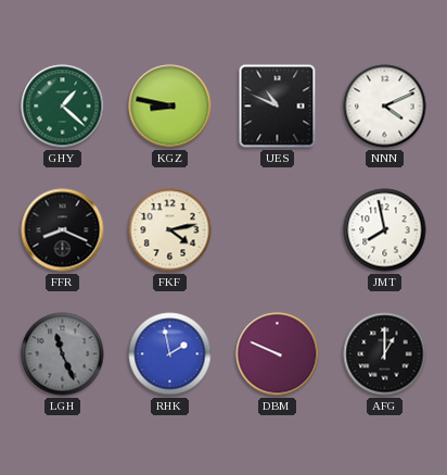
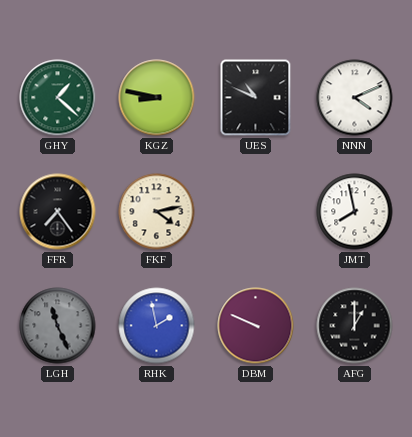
FFR: 8:19 -> 7:24
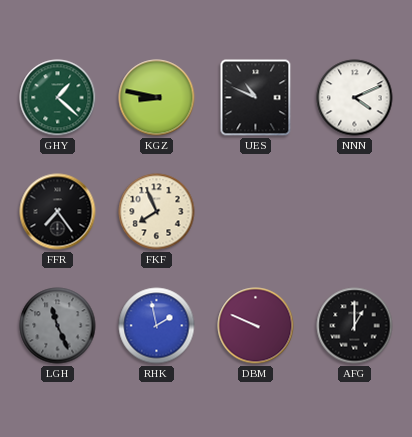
FKF: 4:13 -> 7:56
JMT: 7:58 -> none
